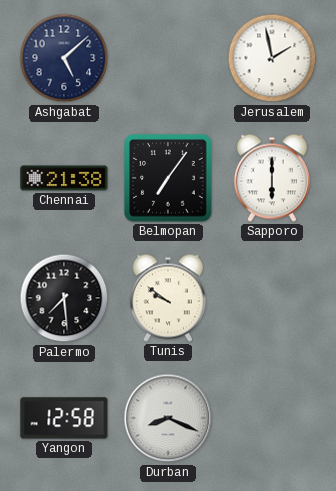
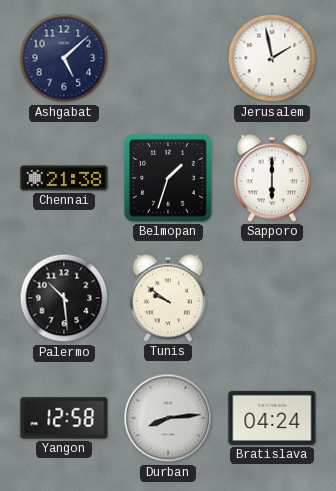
Belmopan: 7:06 -> 1:33
Palermo: 7:29 -> 10:29
Durban: 8:19 -> 8:14
Bratislava: none -> 04:24
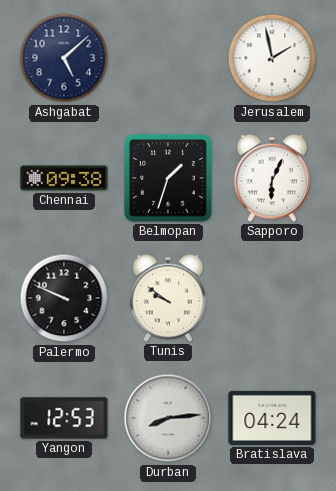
Chennai: 21:38 -> 09:38
Sapporo: 6:00 -> 6:04
Palermo: 10:29 -> 9:49
Yangon: 12:58 -> 12:53
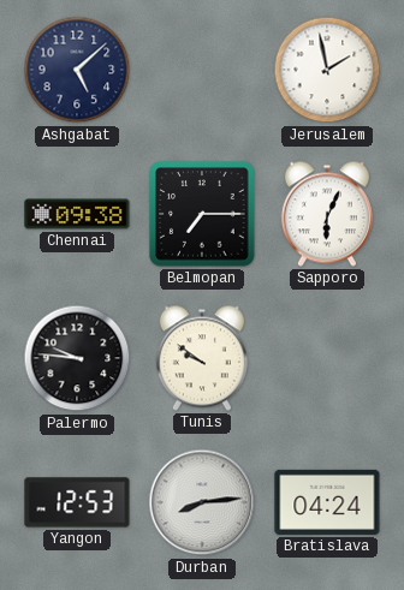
Belmopan: 1:33 -> 7:15
Palermo: 9:49 -> 9:46
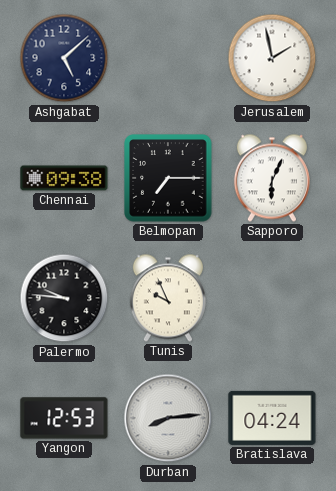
Tunis: 9:51 -> 9:56
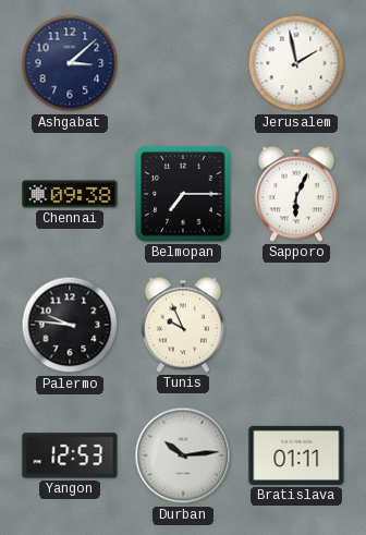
Ashgabat: 5:08 -> 3:08
Durban: 8:14 -> 10:14
Bratislava: 04:24 -> 01:11
